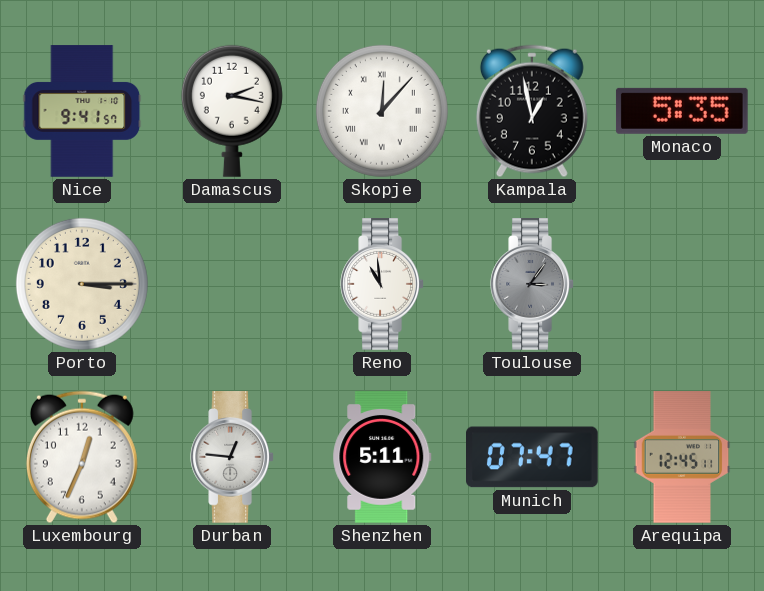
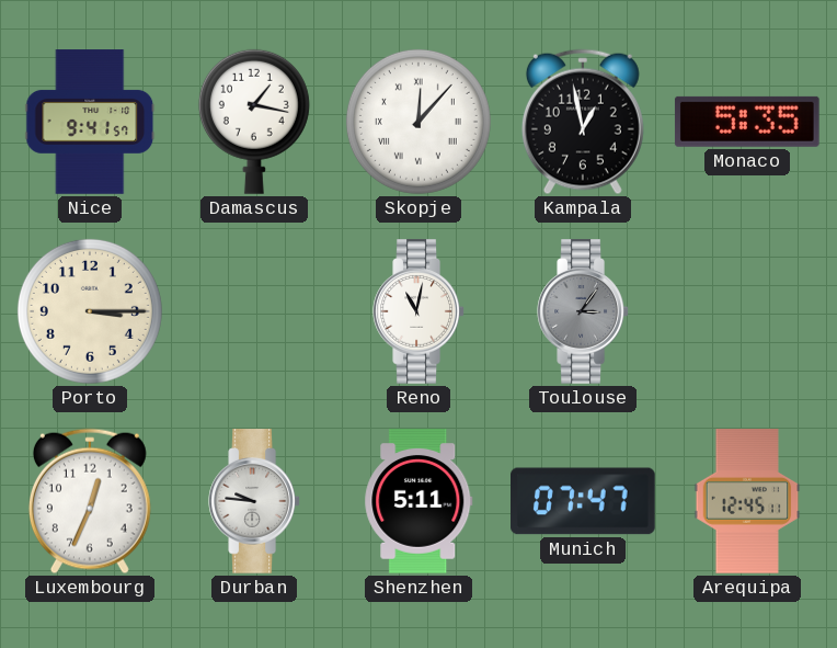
Damascus: 2:17 -> 1:17
Reno: 10:59 -> 11:02
Durban: 12:46 -> 9:46
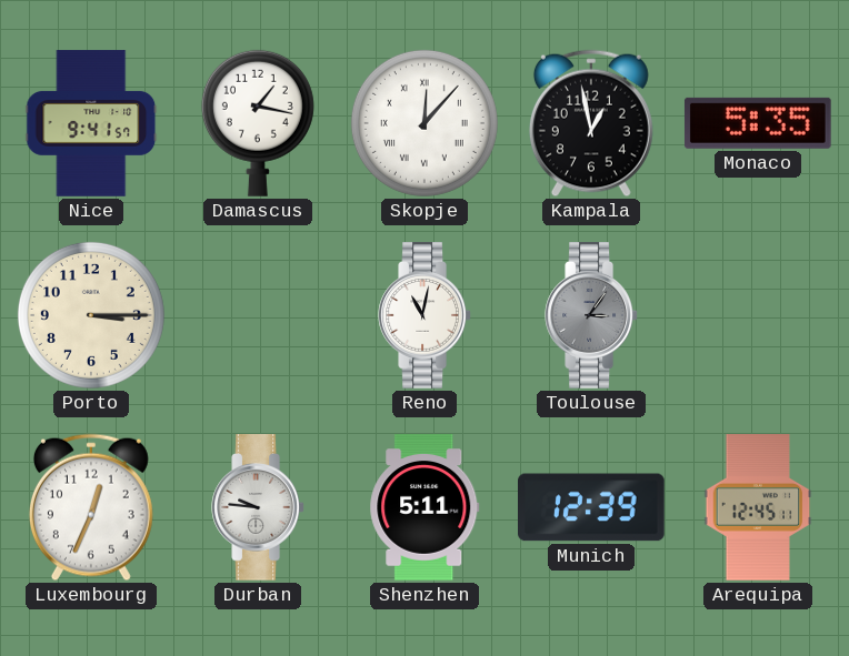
Munich: 07:47 -> 12:39
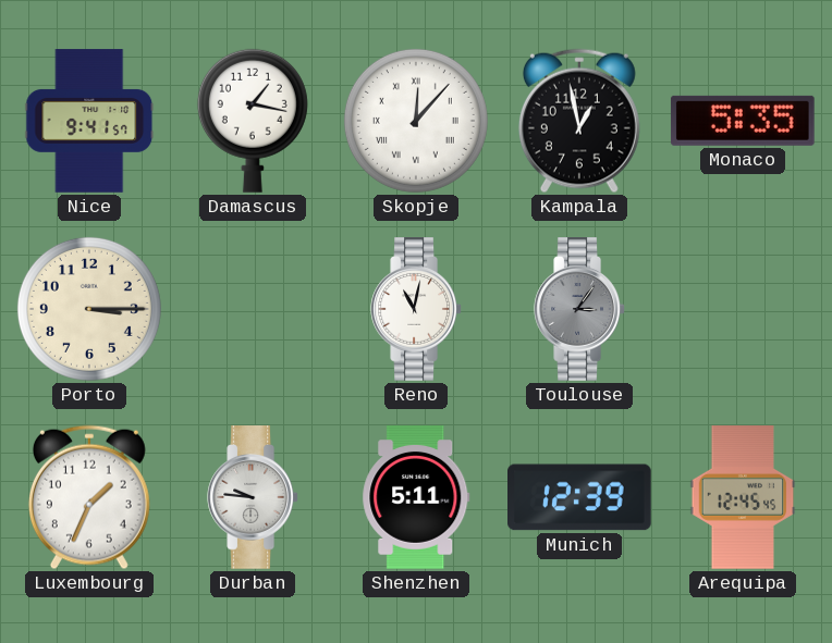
Luxembourg: 12:34 -> 1:34
Arequipa: 12:45:11 -> 12:45:45
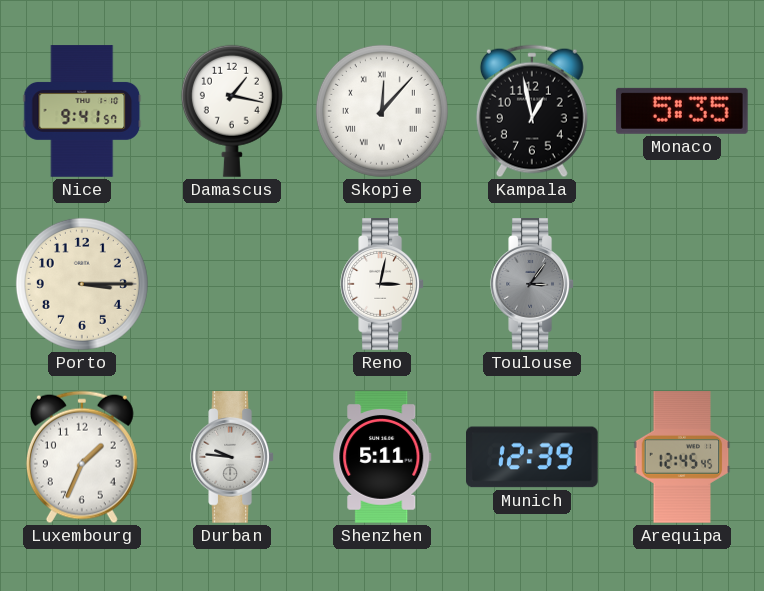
Reno: 11:02 -> 3:02
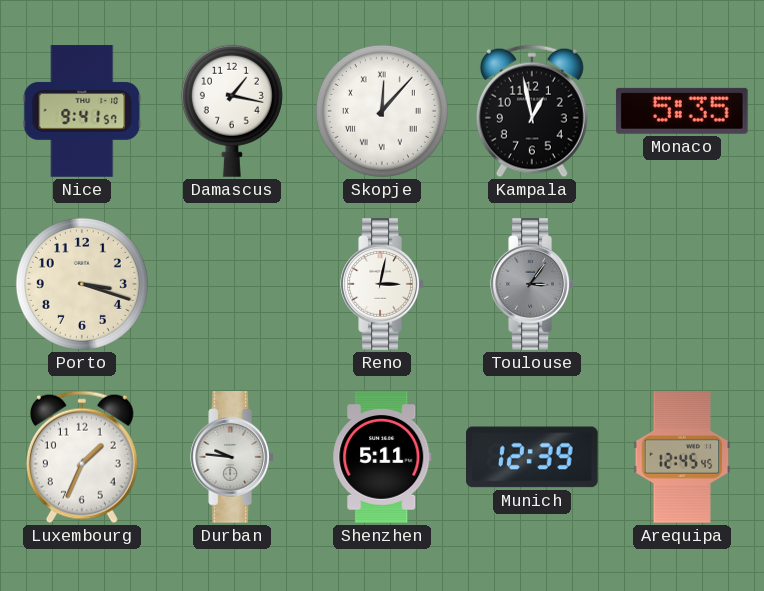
Porto: 3:15 -> 3:18
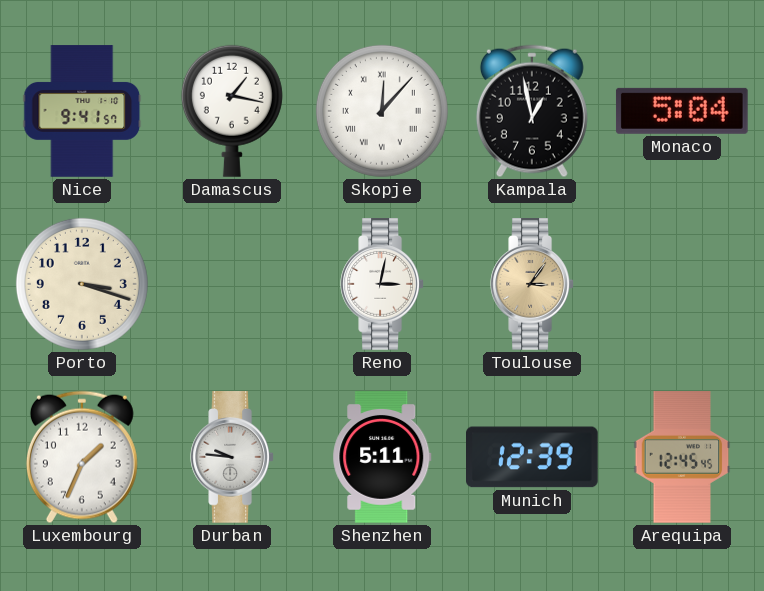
Monaco: 5:35 -> 5:04
Toulouse dial: grey -> champagne
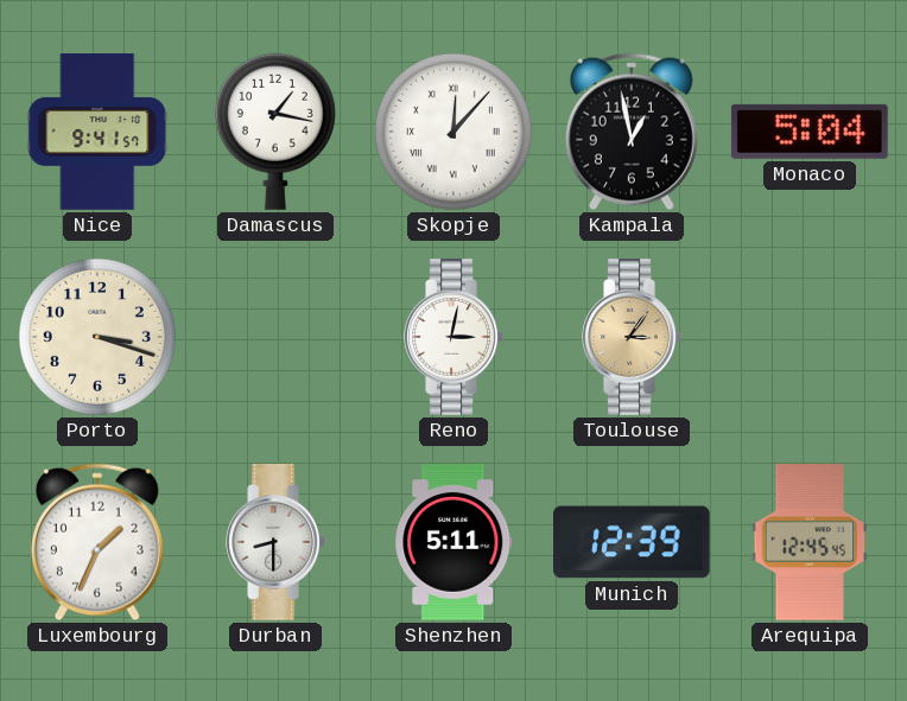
Durban: 9:46 -> 8:30
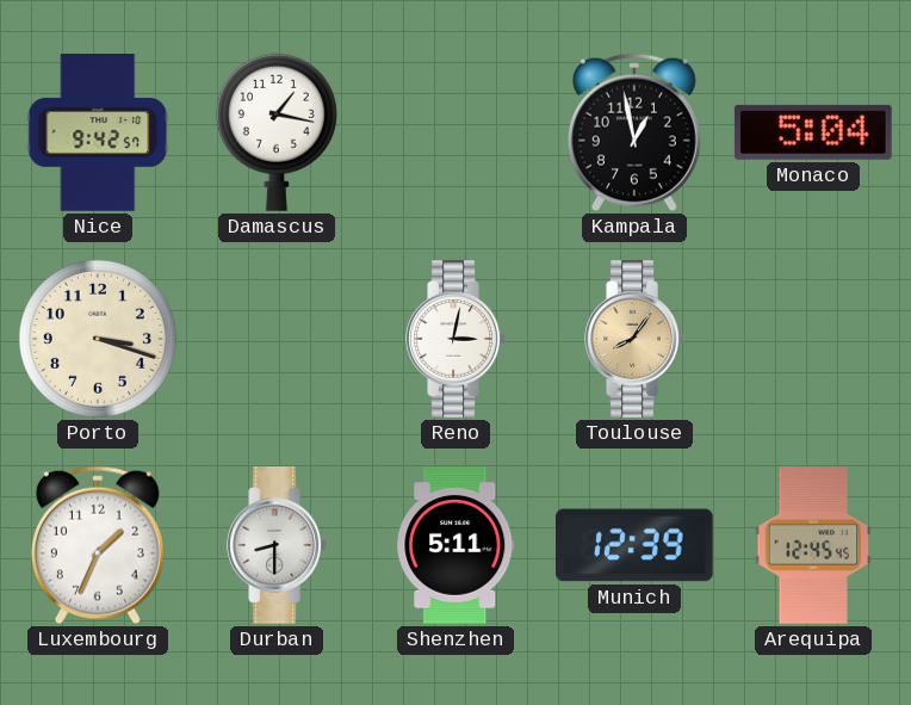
Nice: 9:41 -> 9:42
Skopje: 12:07 -> none
Toulouse: 3:06 -> 8:06
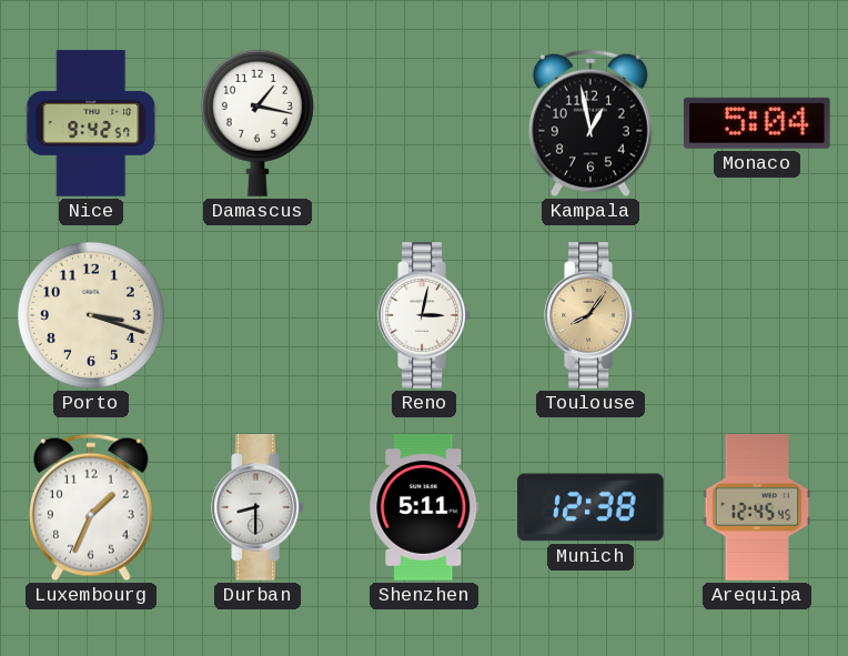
Munich: 12:39 -> 12:38
